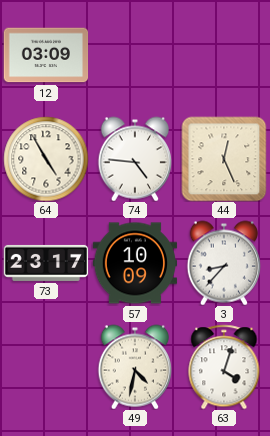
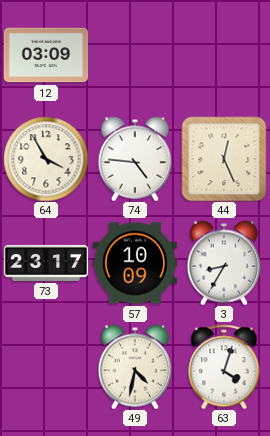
64: 4:55 -> 3:55
3: 8:37 -> 8:35
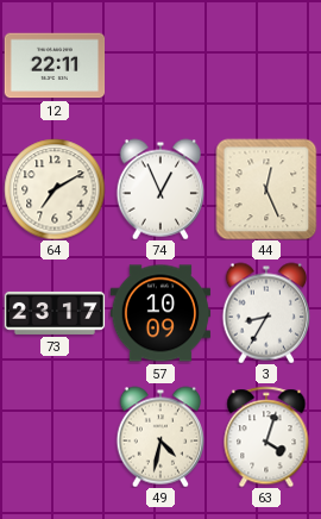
12: 03:09 -> 22:11
64: 3:55 -> 7:10
74: 4:46 -> 12:56
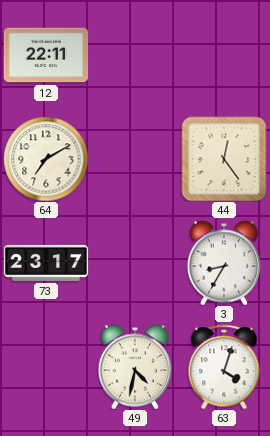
74: 12:56 -> none
44: 12:26 -> 12:24
57: 10:09 -> none
